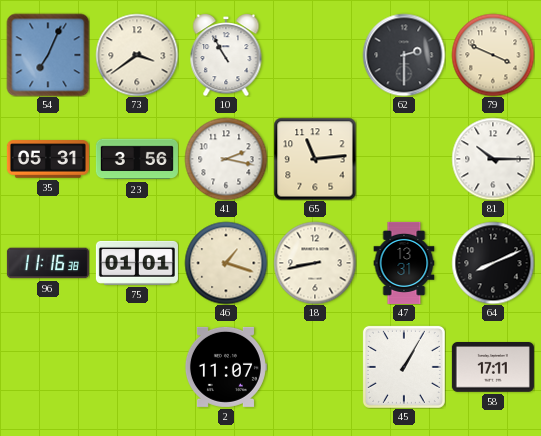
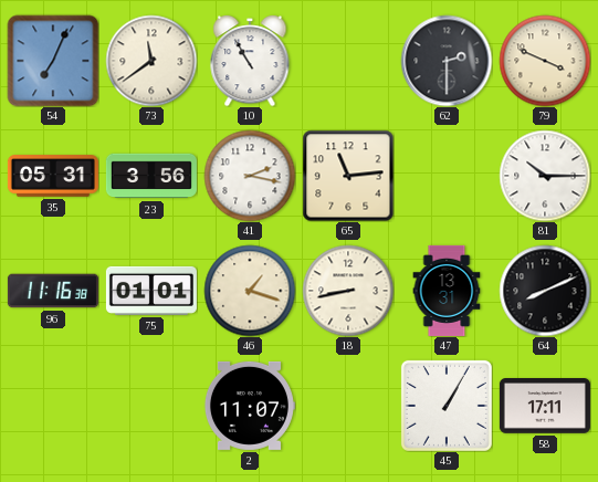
73: 3:39 -> 11:39
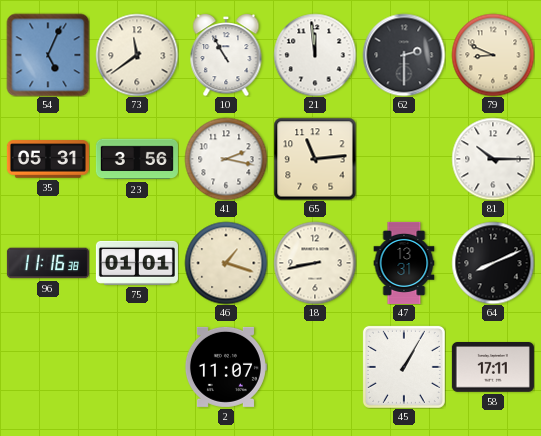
54: 7:04 -> 5:04
21: none -> 11:59
79: 3:49 -> 8:49
